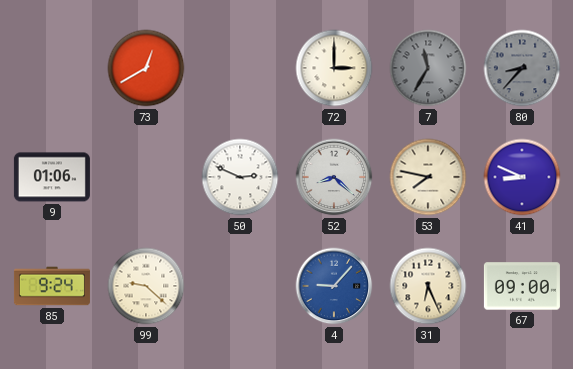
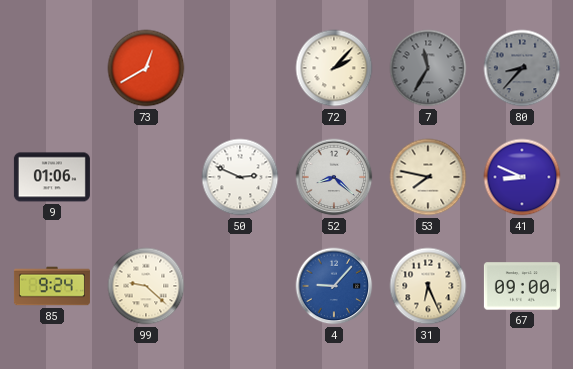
72: 3:00 -> 2:07
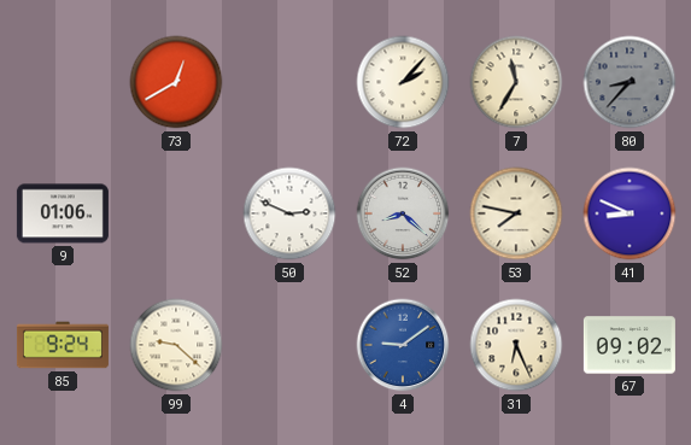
7 dial: grey -> cream
4: 9:07 -> 9:09
67: 09:00 -> 09:02
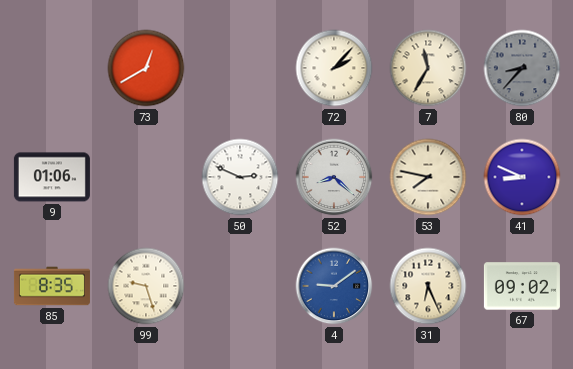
85: 9:24 -> 8:35
99: 9:22 -> 9:27
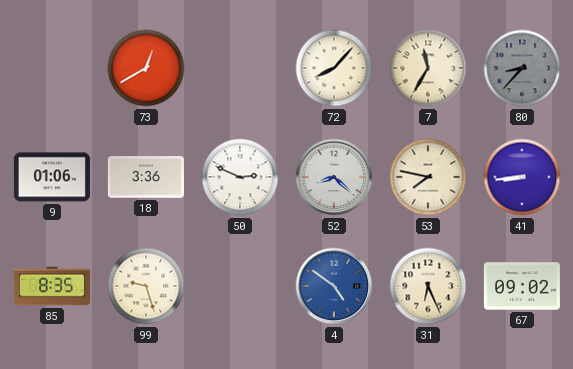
72: 2:07 -> 8:07
18: none -> 3:36
41: 8:49 -> 8:44
4: 9:09 -> 4:51
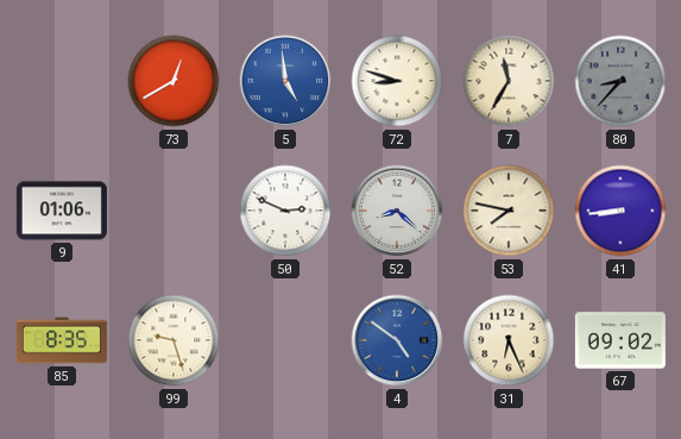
5: none -> 4:59
72: 8:07 -> 8:48
18: 3:36 -> none
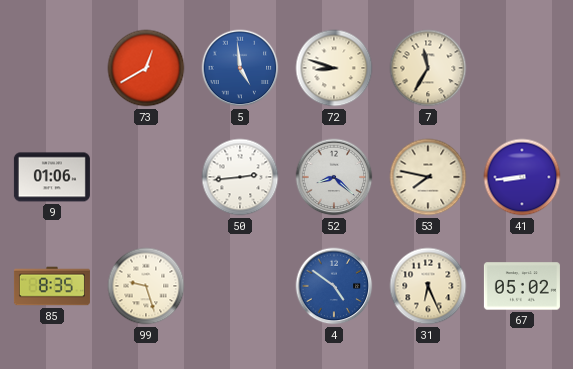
80: 8:37 -> none
50: 2:49 -> 2:44
67: 09:02 -> 05:02
